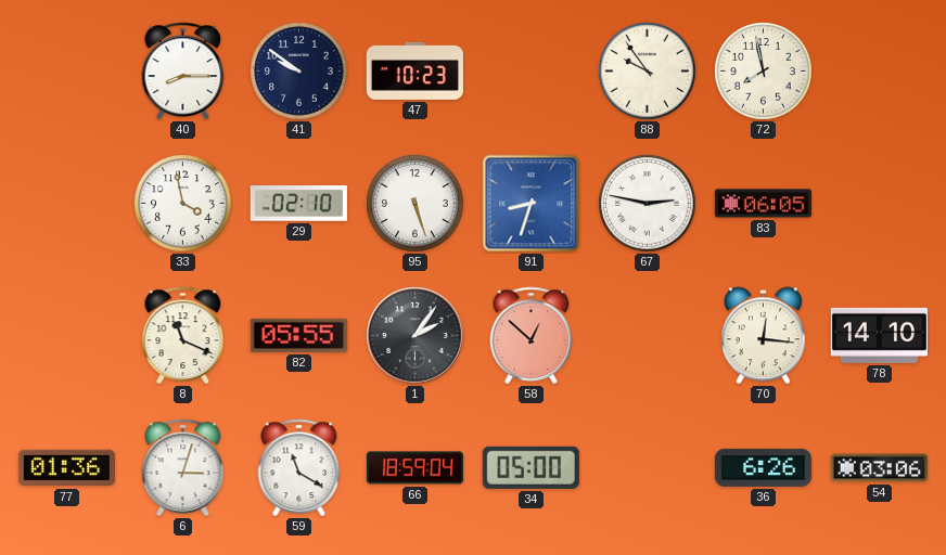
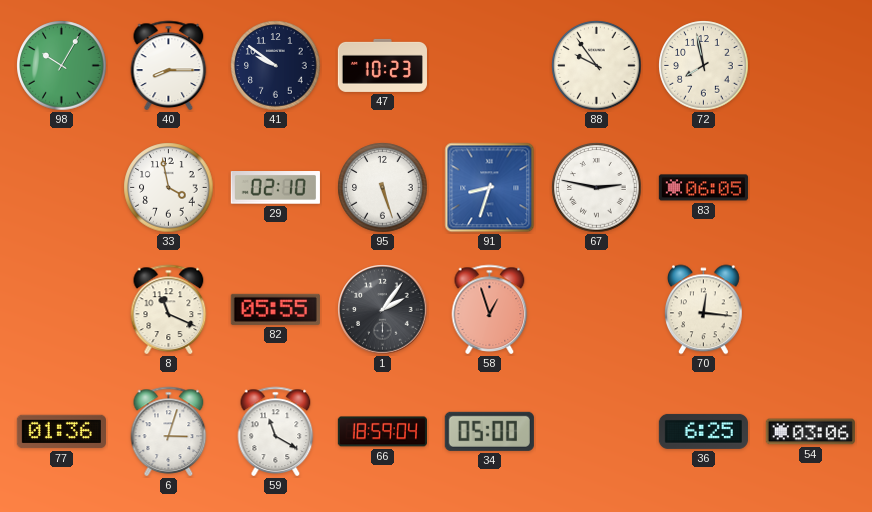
98: none -> 10:05
58: 12:52 -> 12:57
78: 14:10 -> none
36: 6:26 -> 6:25
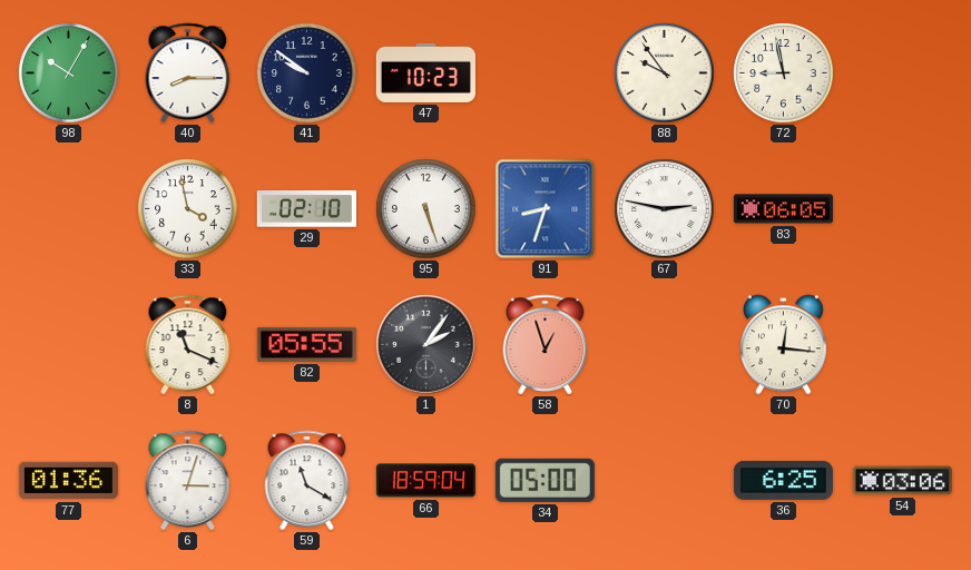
72: 7:58 -> 8:58
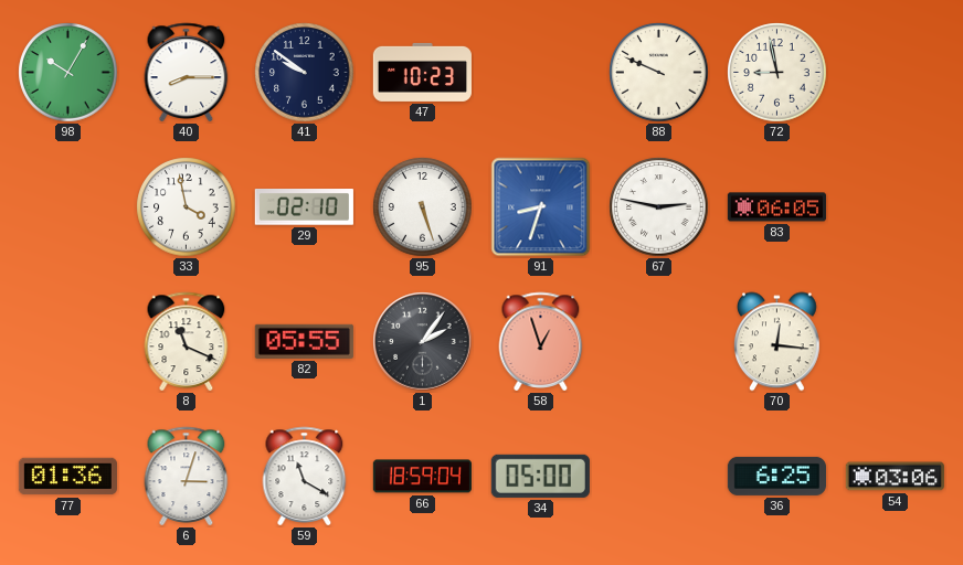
88: 9:54 -> 9:49
